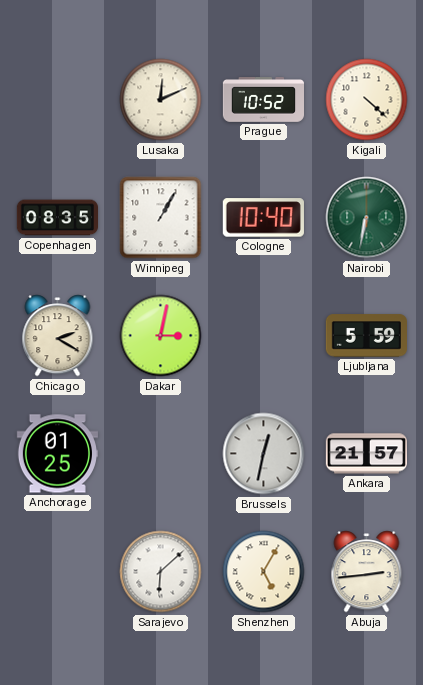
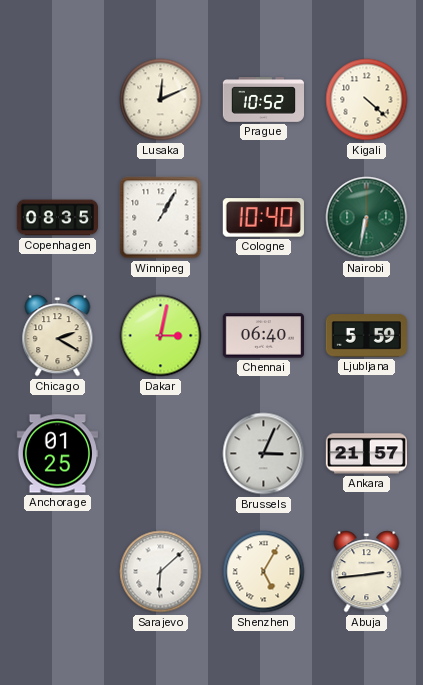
Chennai: none -> 06:40
Brussels: 12:32 -> 3:04
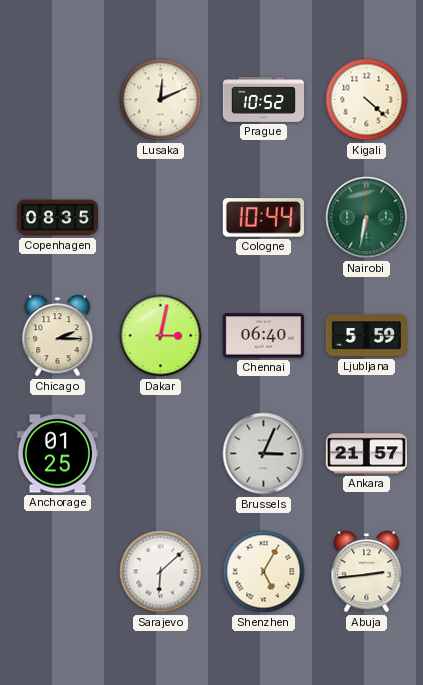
Winnipeg: 1:05 -> none
Cologne: 10:40 -> 10:44
Chicago: 2:20 -> 2:15
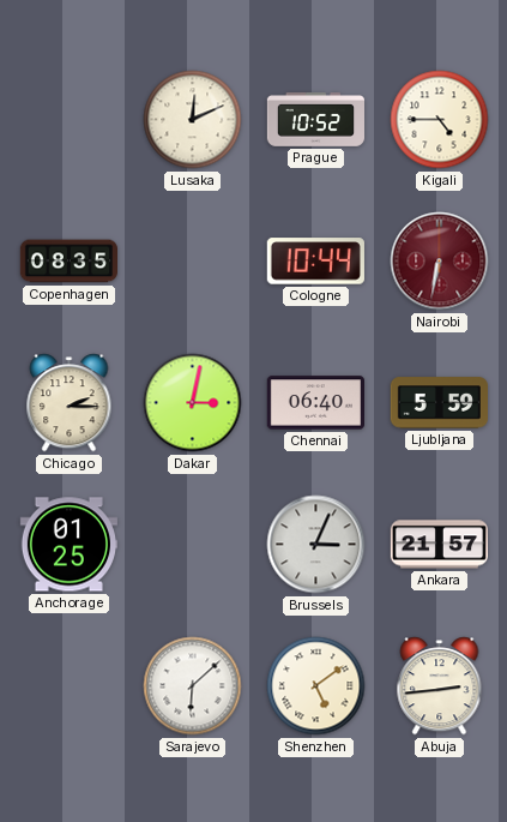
Kigali: 4:22 -> 4:45
Nairobi dial: green -> burgundy
Shenzhen: 5:05 -> 5:09
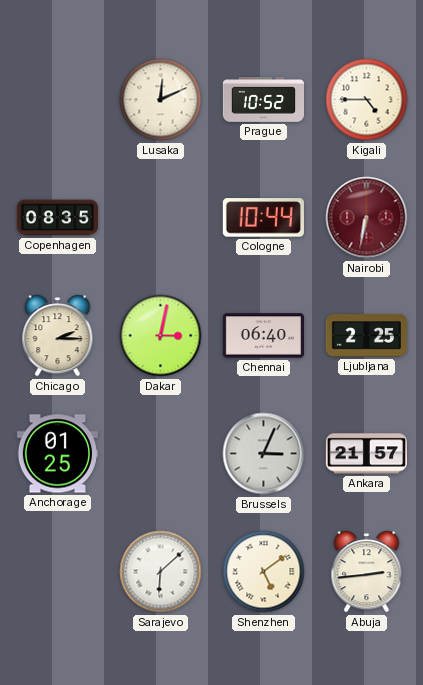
Ljubljana: 5:59 -> 2:25
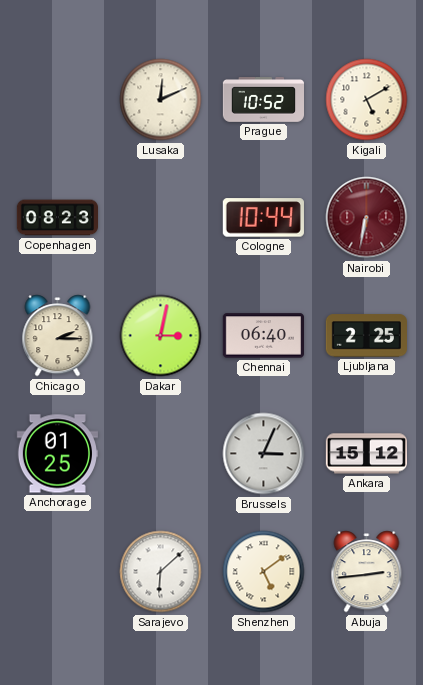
Kigali: 4:45 -> 5:10
Copenhagen: 08:35 -> 08:23
Ankara: 21:57 -> 15:12
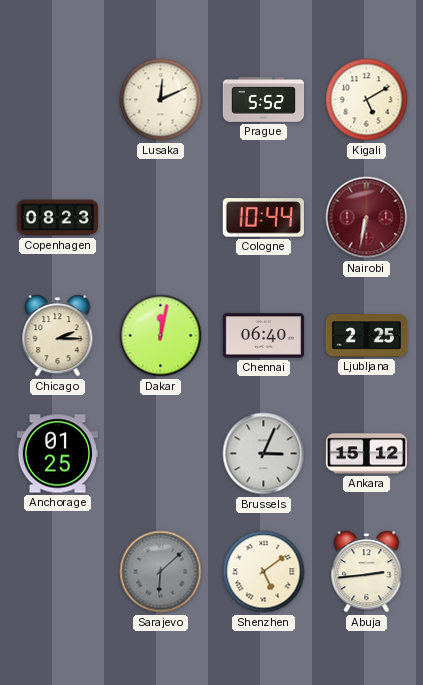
Prague: 10:52 -> 5:52
Dakar: 3:02 -> 12:02
Sarajevo dial: white -> grey
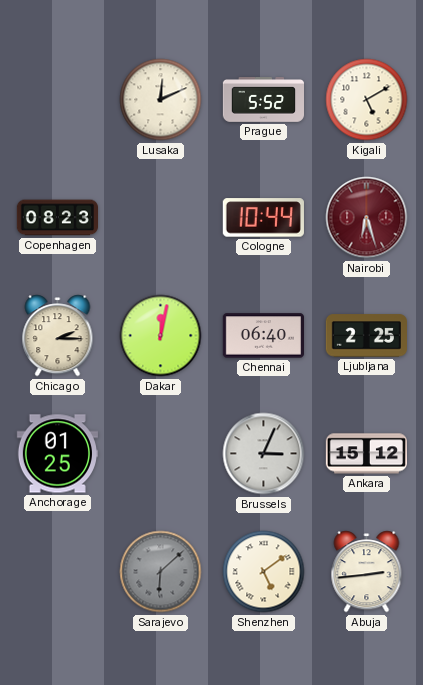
Nairobi: 6:32 -> 6:27
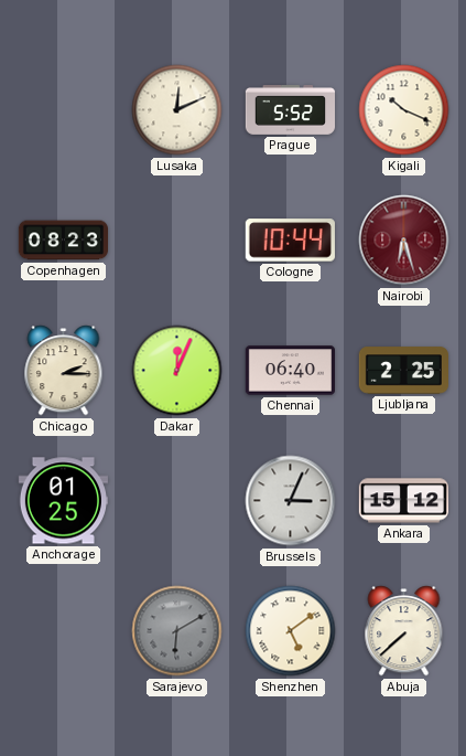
Kigali: 5:10 -> 10:19
Dakar: 12:02 -> 12:04
Sarajevo: 6:08 -> 6:10
Abuja: 2:44 -> 7:38
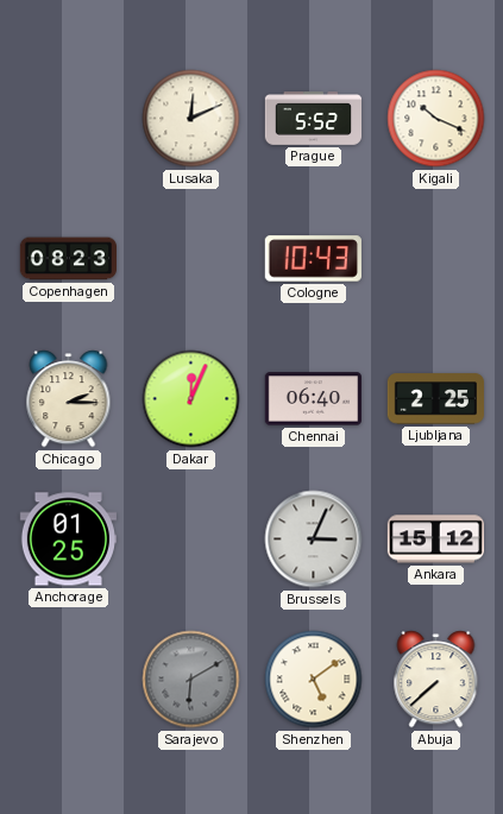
Cologne: 10:44 -> 10:43
Nairobi: 6:27 -> none
